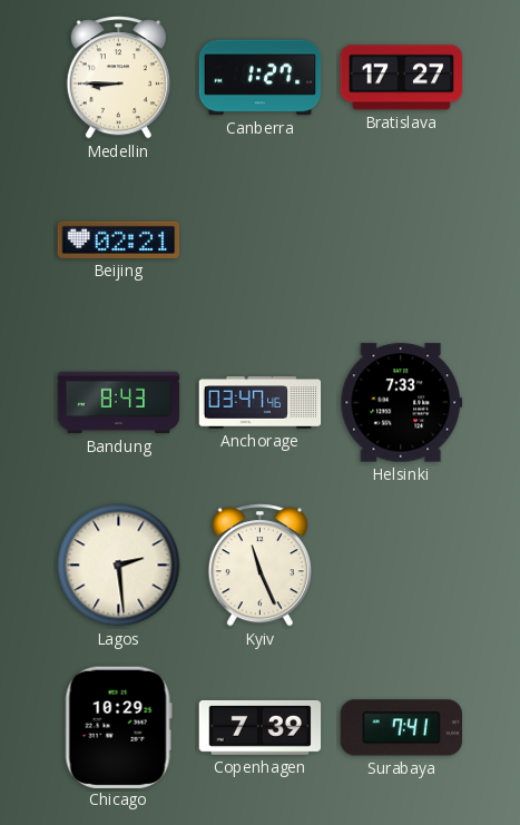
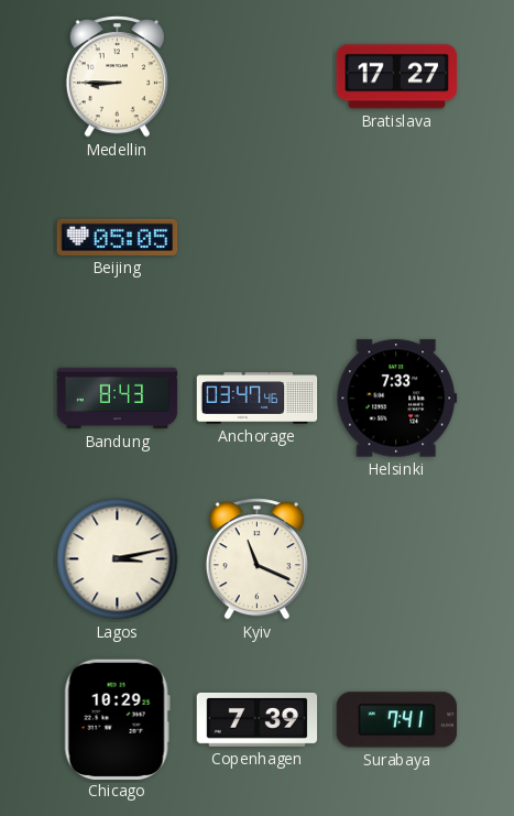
Canberra: 1:27 -> none
Beijing: 02:21 -> 05:05
Lagos: 2:29 -> 3:13
Kyiv: 11:26 -> 11:19
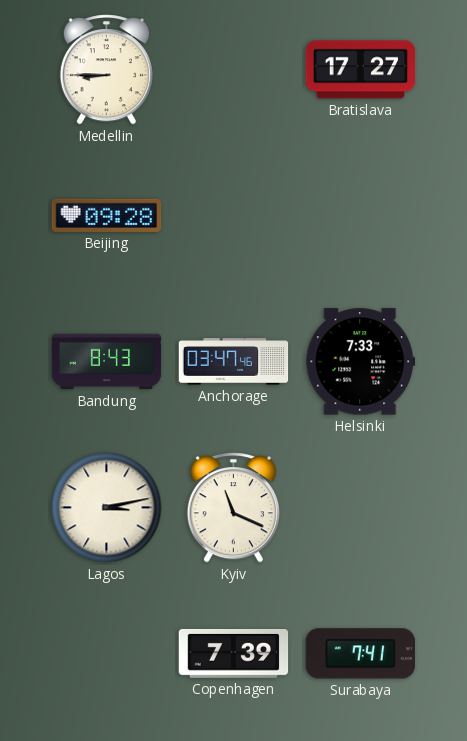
Beijing: 05:05 -> 09:28
Chicago: 10:29 -> none
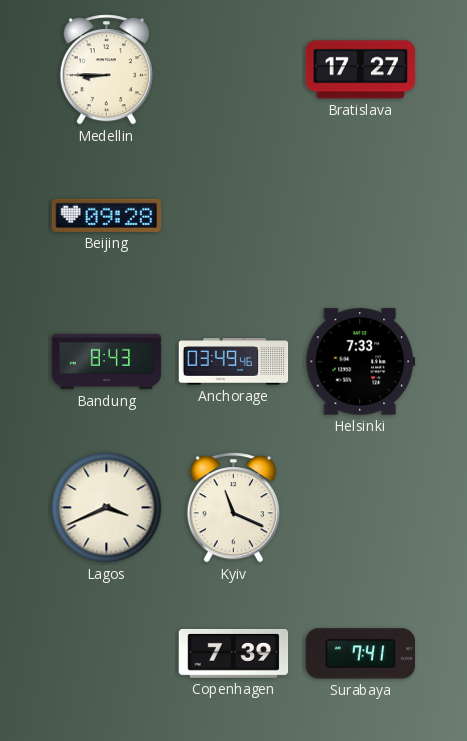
Anchorage: 03:47 -> 03:49
Lagos: 3:13 -> 3:41
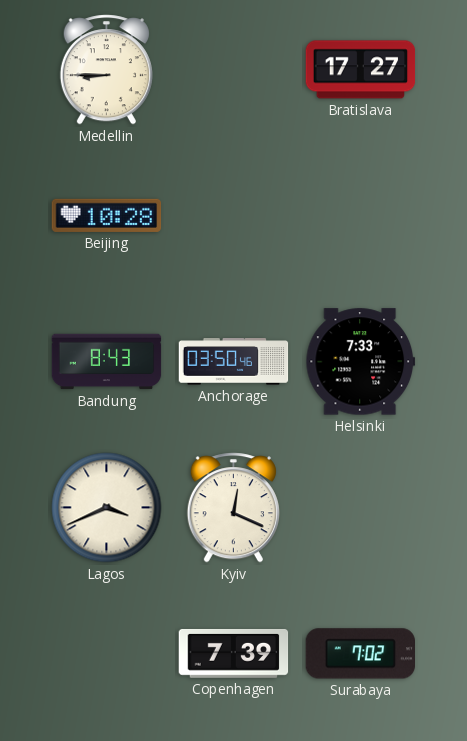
Beijing: 09:28 -> 10:28
Anchorage: 03:49 -> 03:50
Kyiv: 11:19 -> 12:19
Surabaya: 7:41 -> 7:02
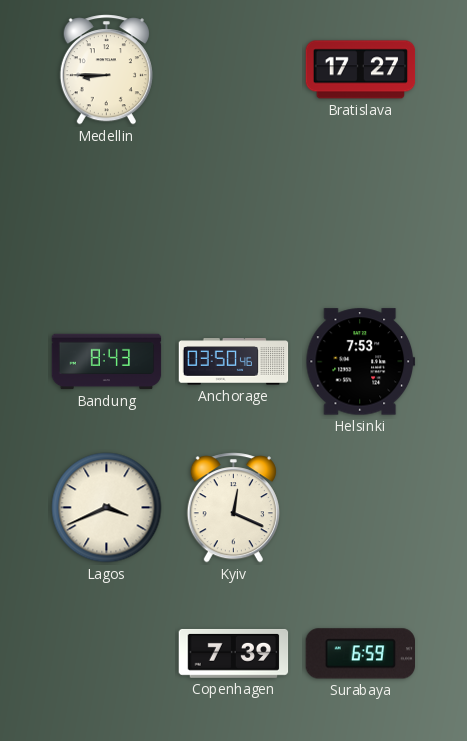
Beijing: 10:28 -> none
Helsinki: 7:33 -> 7:53
Surabaya: 7:02 -> 6:59
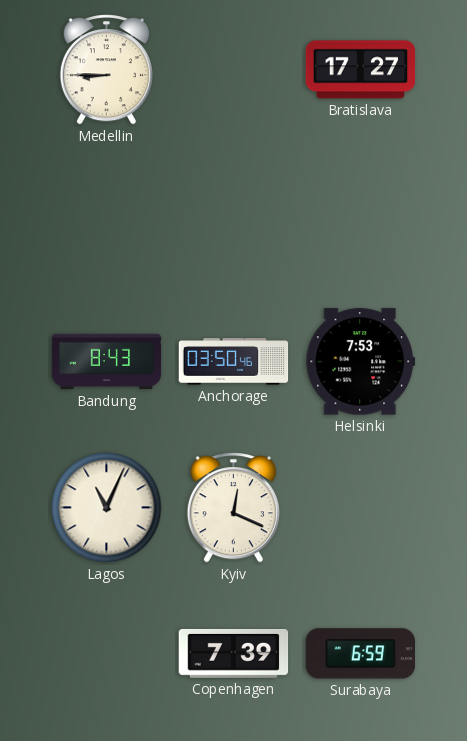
Lagos: 3:41 -> 11:04
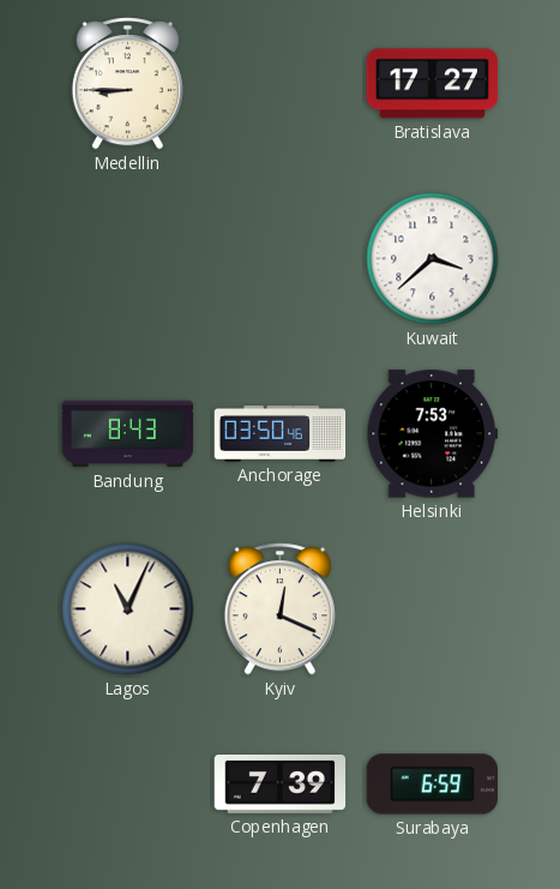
Kuwait: none -> 3:38
